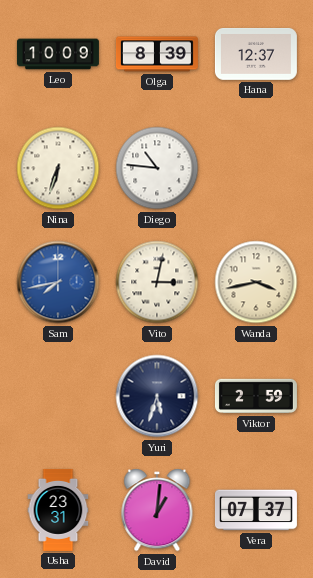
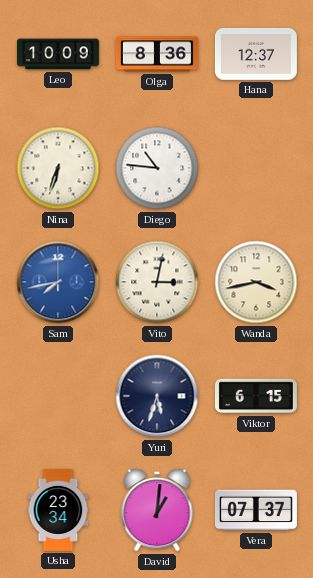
Olga: 8:39 -> 8:36
Viktor: 2:59 -> 6:15
Usha: 23:31 -> 23:34
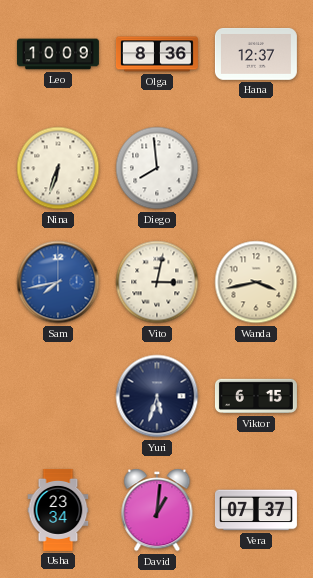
Diego: 10:46 -> 7:59
